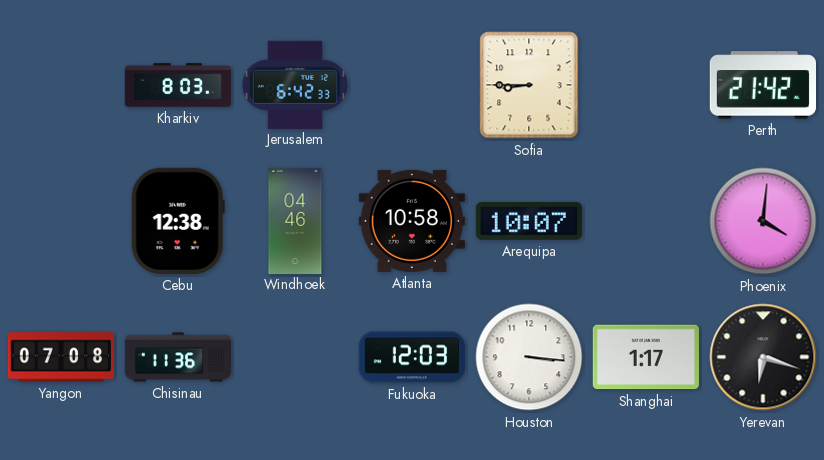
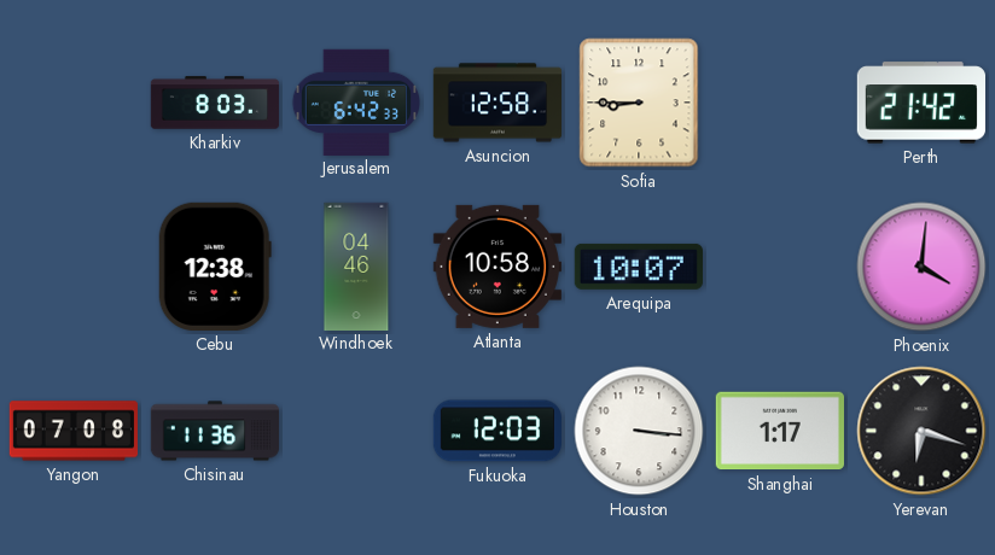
Asuncion: none -> 12:58
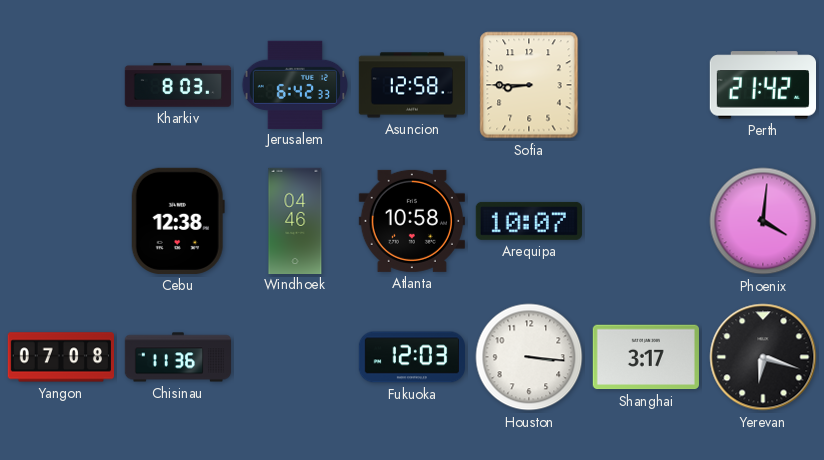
Shanghai: 1:17 -> 3:17
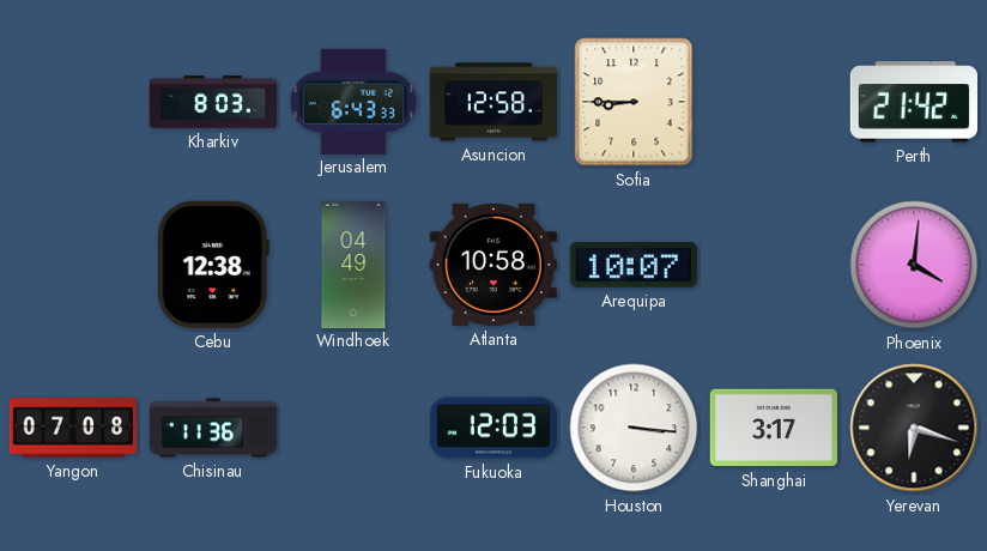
Jerusalem: 6:42 -> 6:43
Windhoek: 04:46 -> 04:49
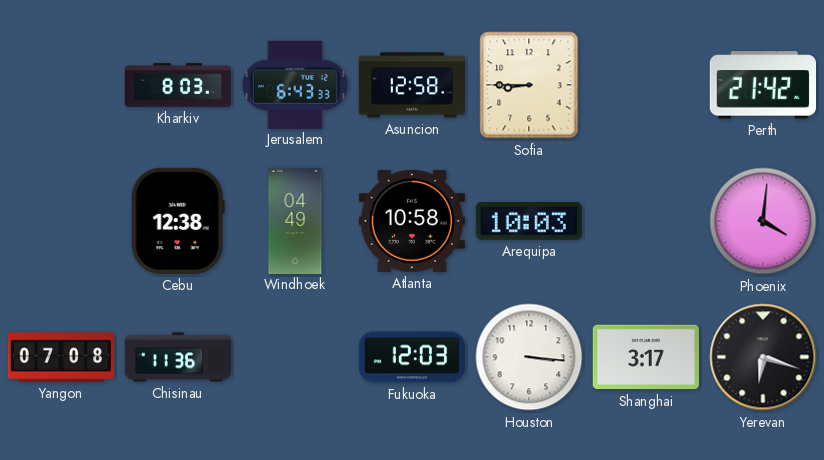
Arequipa: 10:07 -> 10:03
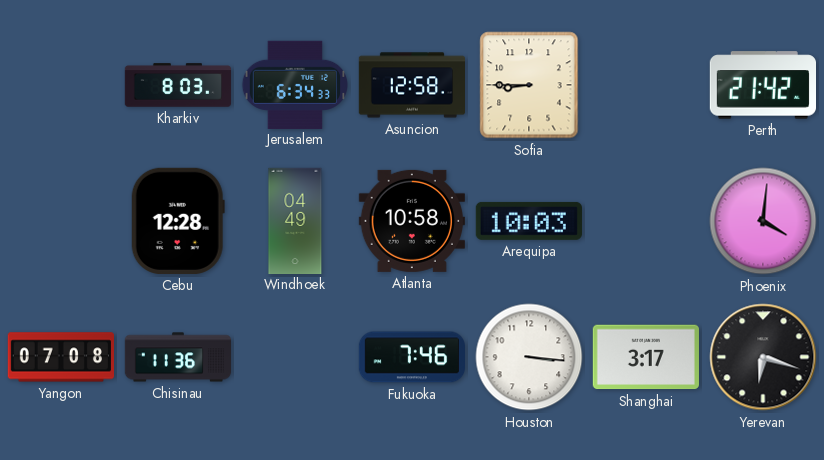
Jerusalem: 6:43 -> 6:34
Cebu: 12:38 -> 12:28
Fukuoka: 12:03 -> 7:46
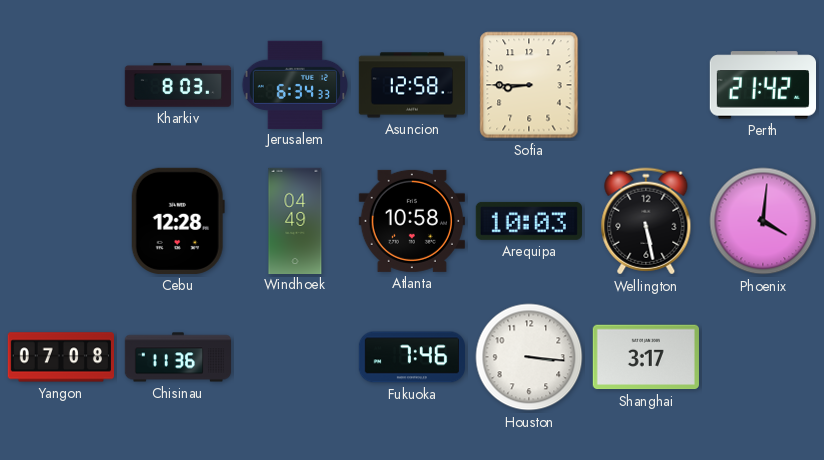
Wellington: none -> 5:28
Yerevan: 6:18 -> none
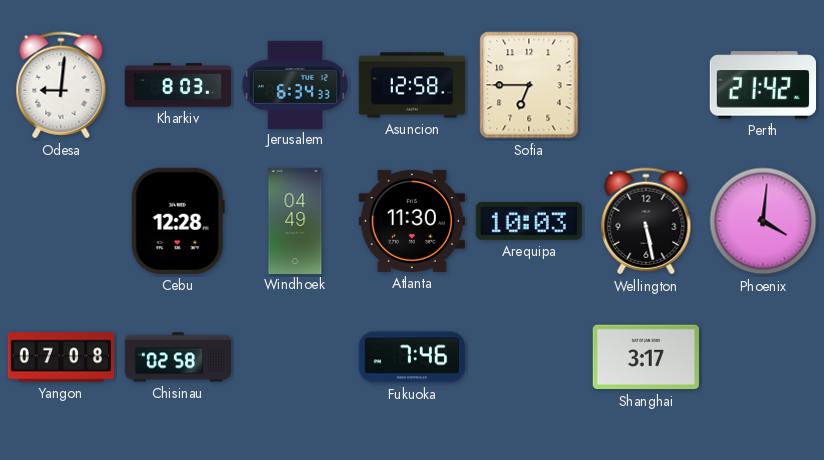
Odesa: none -> 9:01
Sofia: 8:45 -> 6:45
Atlanta: 10:58 -> 11:30
Chisinau: 11:36 -> 02:58
Houston: 3:16 -> none
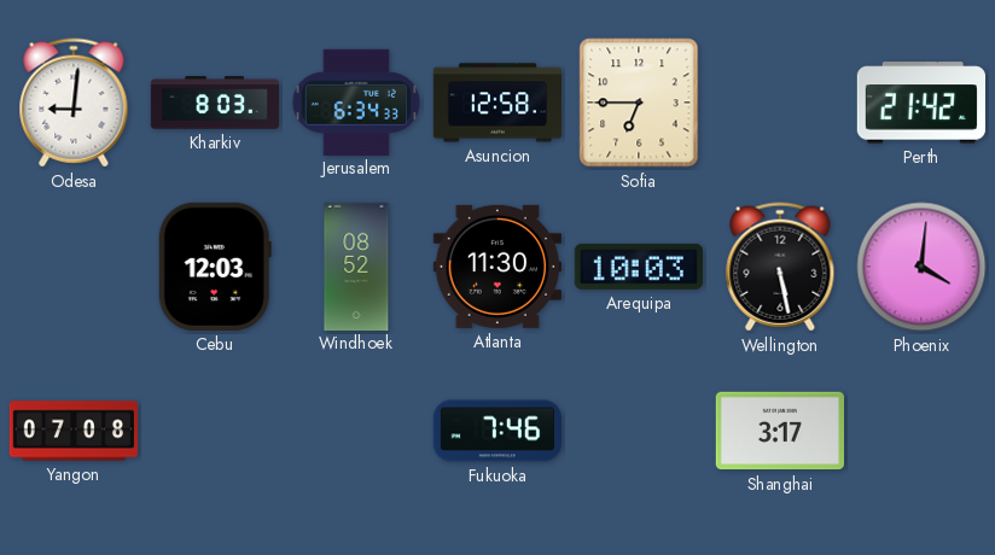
Cebu: 12:28 -> 12:03
Windhoek: 04:49 -> 08:52
Chisinau: 02:58 -> none
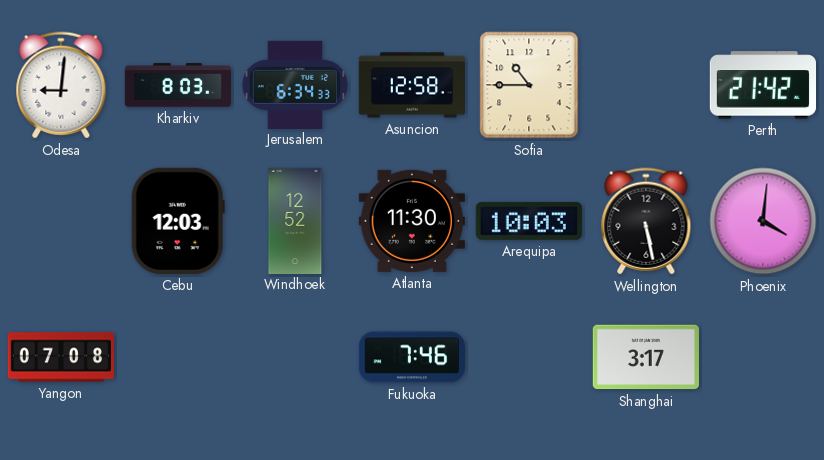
Sofia: 6:45 -> 10:45
Windhoek: 08:52 -> 12:52
